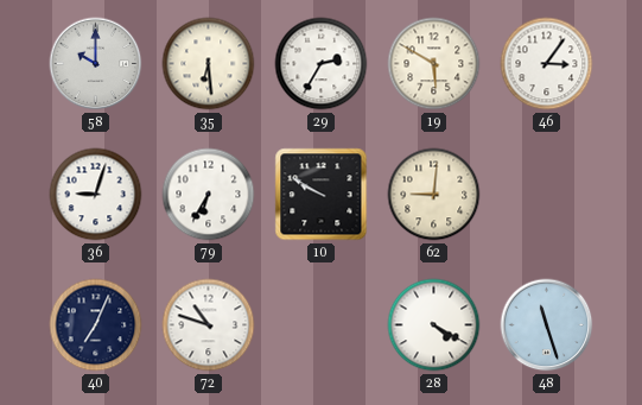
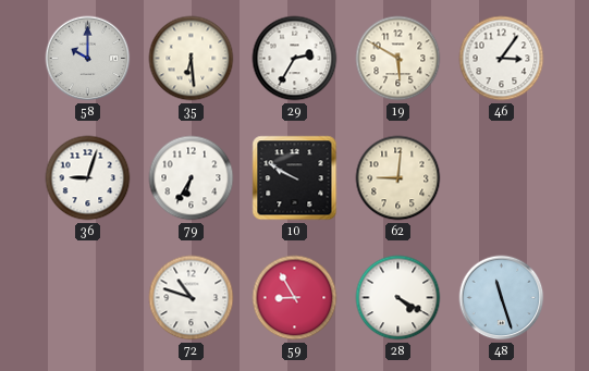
40: 7:04 -> none
59: none -> 8:55
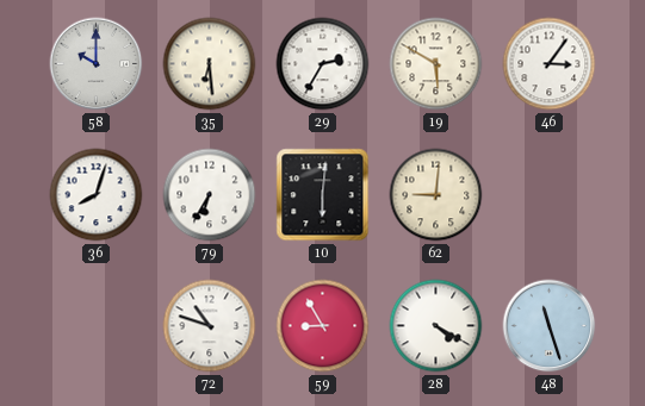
36: 9:03 -> 8:03
10: 9:50 -> 6:01
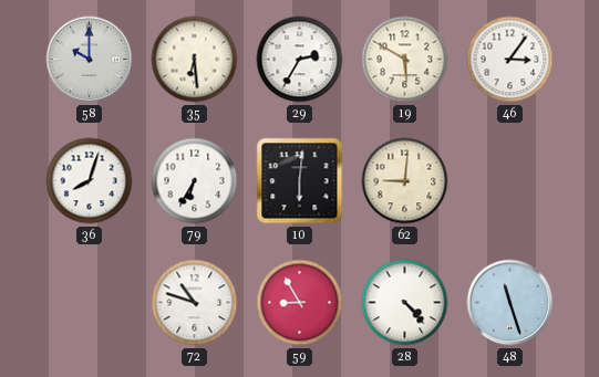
28: 4:20 -> 4:23
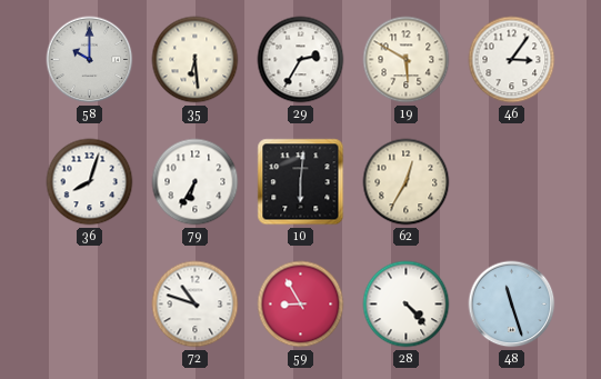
62: 9:01 -> 12:35
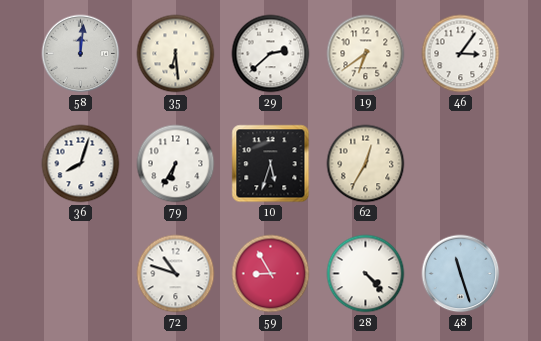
58: 10:00 -> 12:01
29: 2:35 -> 2:38
19: 5:50 -> 6:39
10: 6:01 -> 5:33
